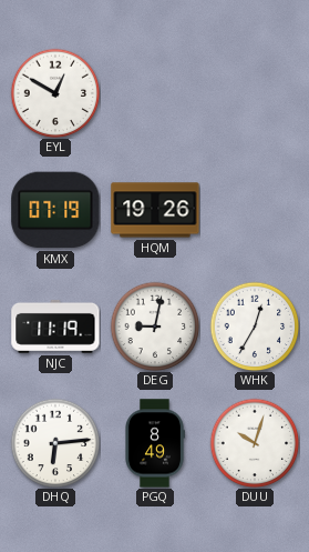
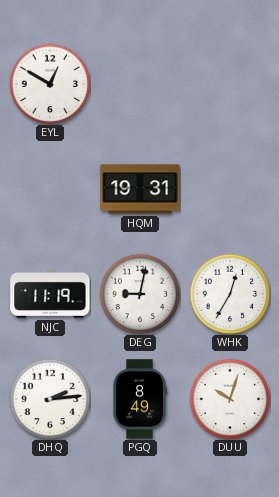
KMX: 07:19 -> none
HQM: 19:26 -> 19:31
DHQ: 6:14 -> 2:14
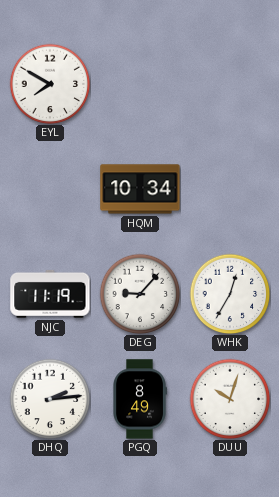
EYL: 12:50 -> 7:50
HQM: 19:31 -> 10:34
DEG: 9:02 -> 9:07
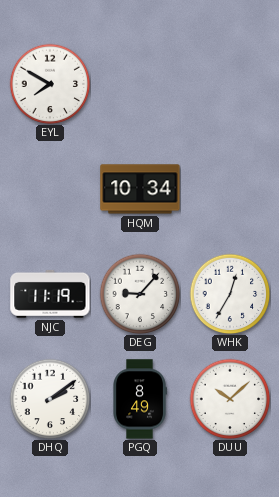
DHQ: 2:14 -> 2:09
DUU: 10:03 -> 10:08
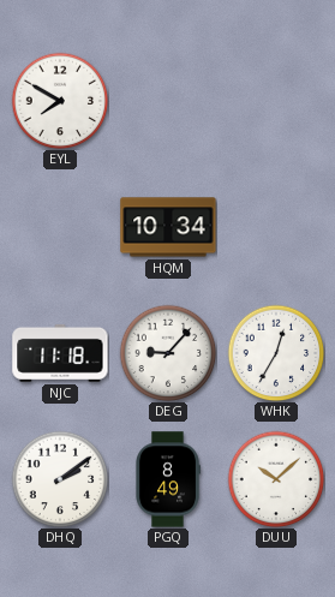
NJC: 11:19 -> 11:18
